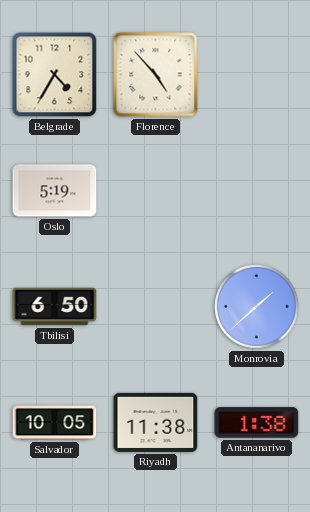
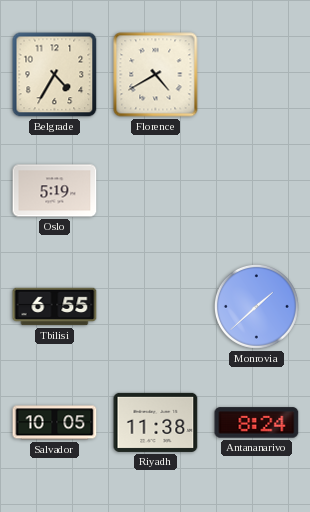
Florence: 4:53 -> 4:40
Tbilisi: 6:50 -> 6:55
Antananarivo: 1:38 -> 8:24
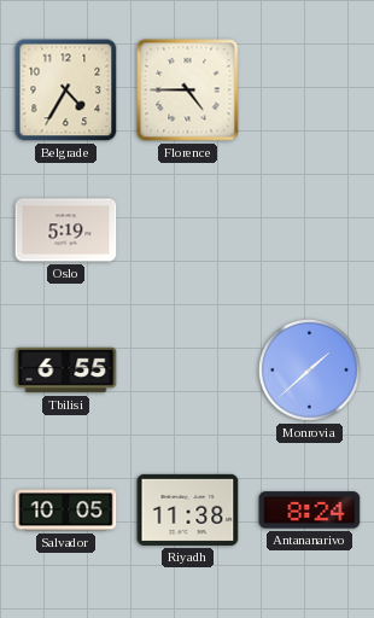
Florence: 4:40 -> 4:45
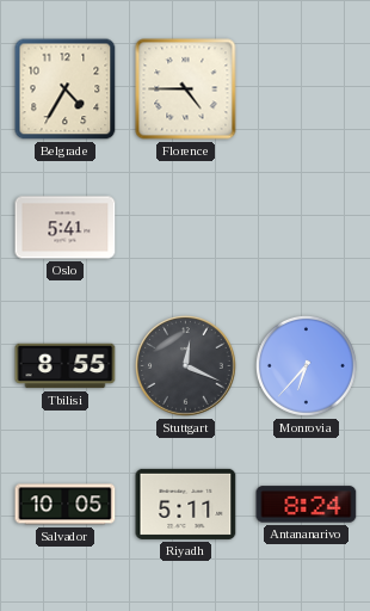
Oslo: 5:19 -> 5:41
Tbilisi: 6:55 -> 8:55
Stuttgart: none -> 12:19
Monrovia: 1:38 -> 6:37
Riyadh: 11:38 -> 5:11
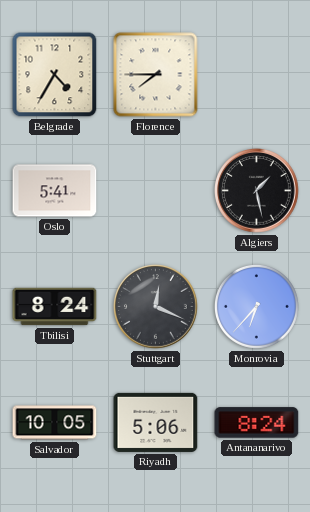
Florence: 4:45 -> 7:45
Algiers: none -> 1:28
Tbilisi: 8:55 -> 8:24
Riyadh: 5:11 -> 5:06
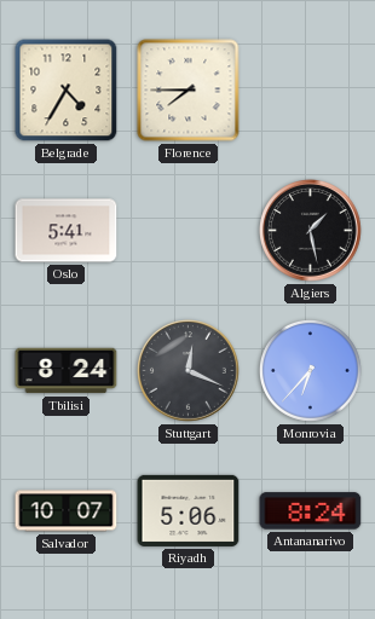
Salvador: 10:05 -> 10:07
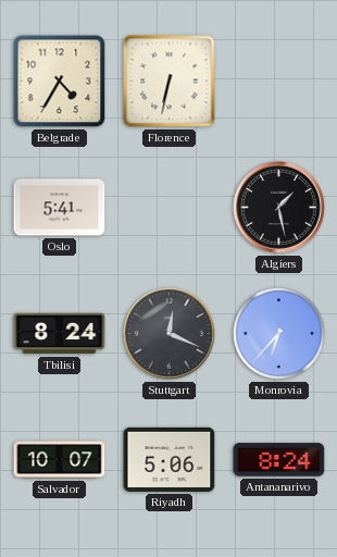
Florence: 7:45 -> 6:32
